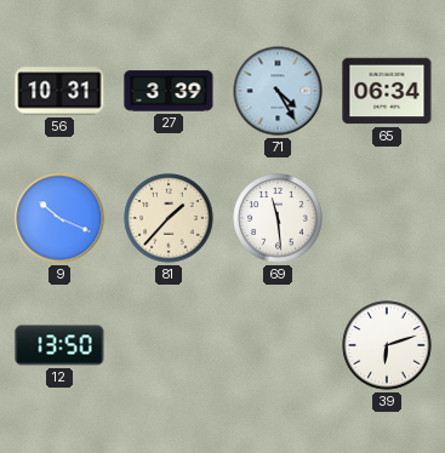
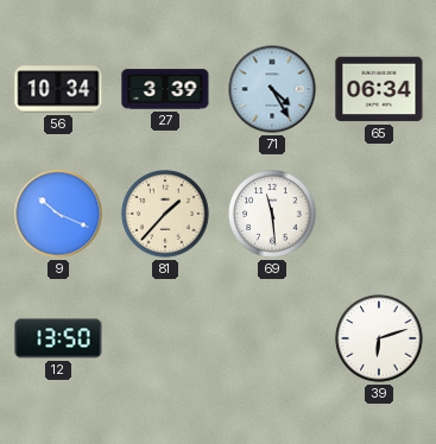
56: 10:31 -> 10:34
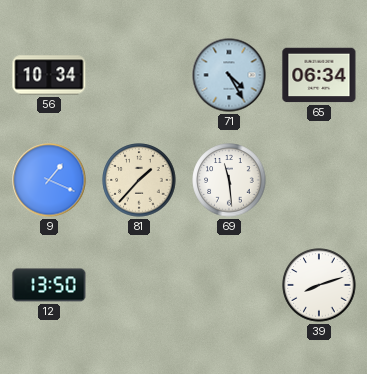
27: 3:39 -> none
9: 10:19 -> 1:19
39: 6:12 -> 8:12
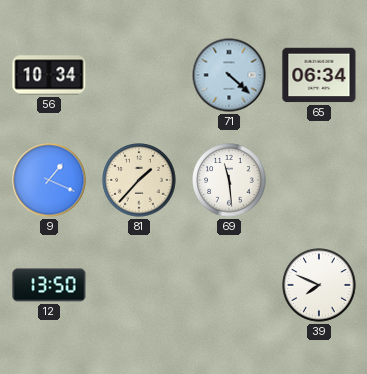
71: 4:25 -> 4:22
39: 8:12 -> 7:49
